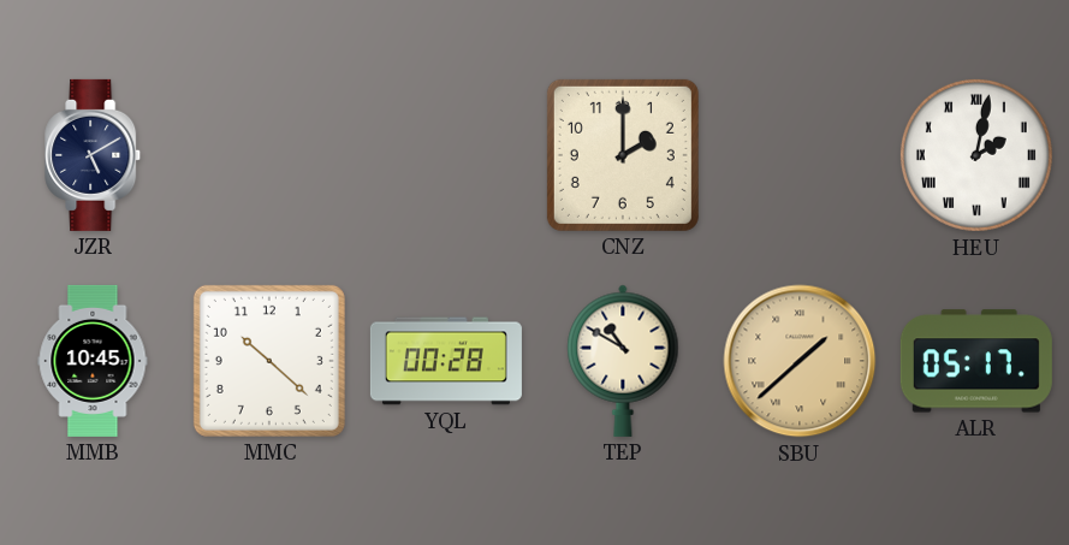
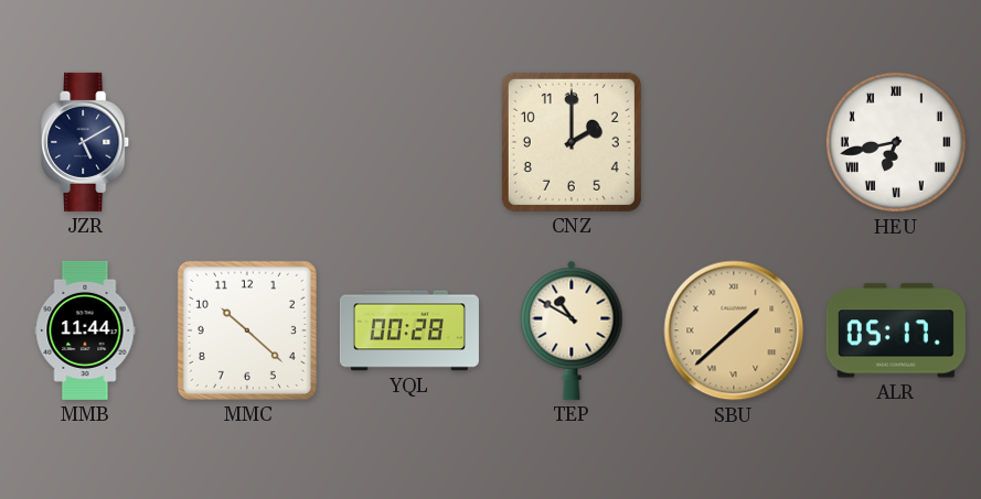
HEU: 2:02 -> 6:43
MMB: 10:45 -> 11:44
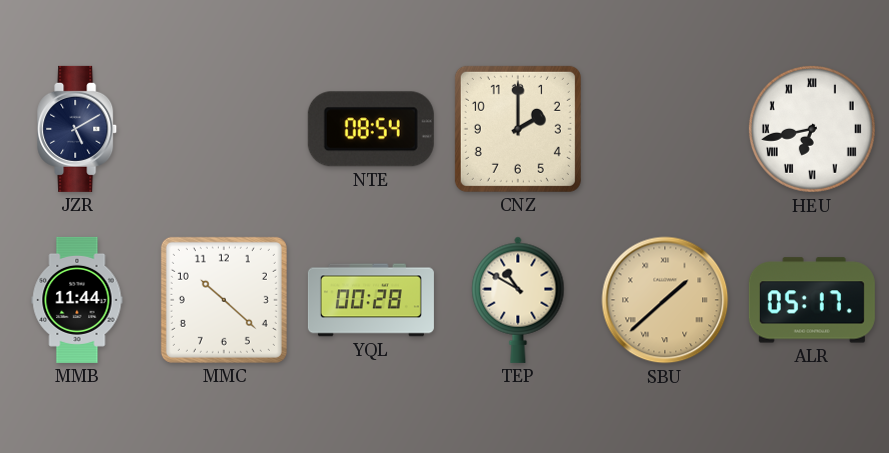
NTE: none -> 08:54
